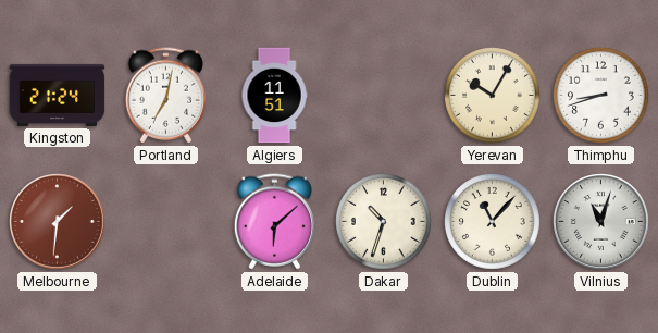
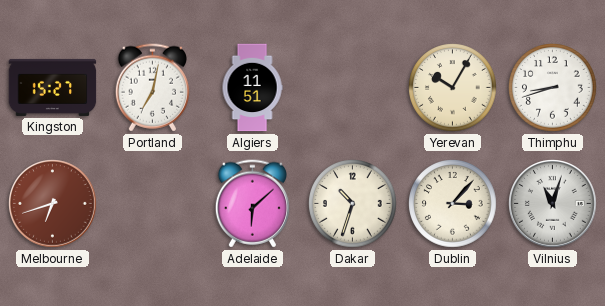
Kingston: 21:24 -> 15:27
Melbourne: 1:31 -> 6:42
Dublin: 11:07 -> 3:07
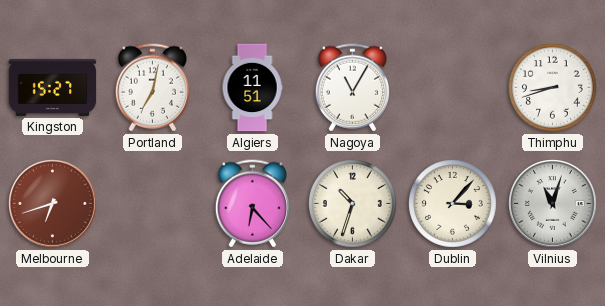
Nagoya: none -> 11:05
Yerevan: 10:05 -> none
Adelaide: 6:08 -> 6:23
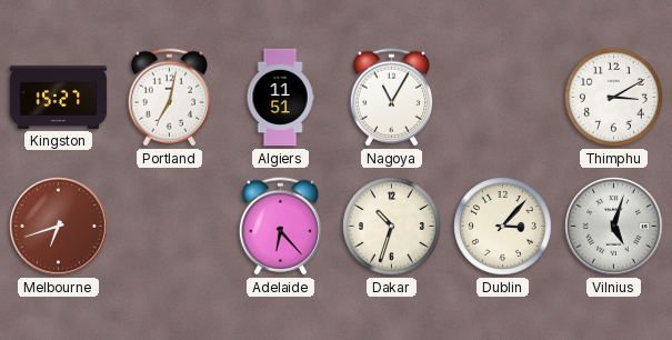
Thimphu: 8:42 -> 3:10
Vilnius: 11:03 -> 5:03
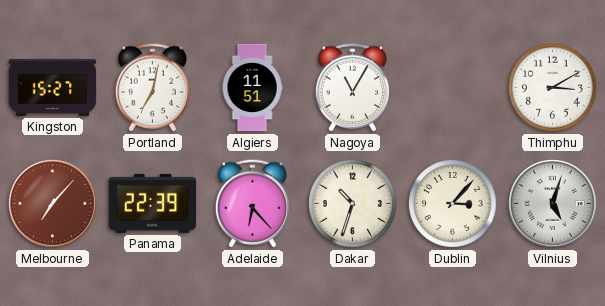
Melbourne: 6:42 -> 7:07
Panama: none -> 22:39
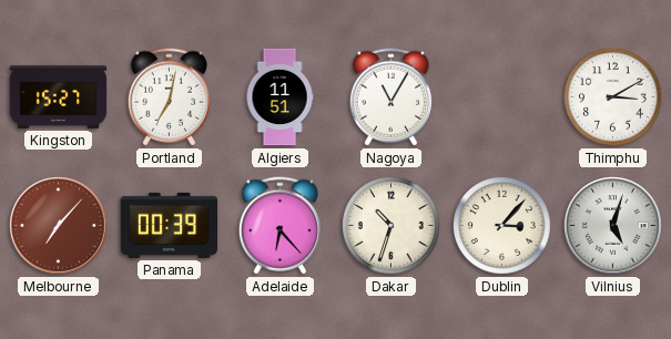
Panama: 22:39 -> 00:39
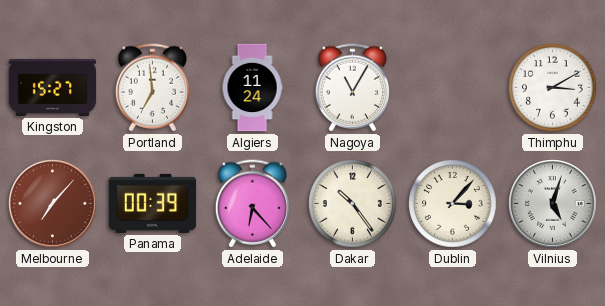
Portland: 7:02 -> 6:59
Algiers: 11:51 -> 11:24
Dakar: 10:33 -> 10:24
